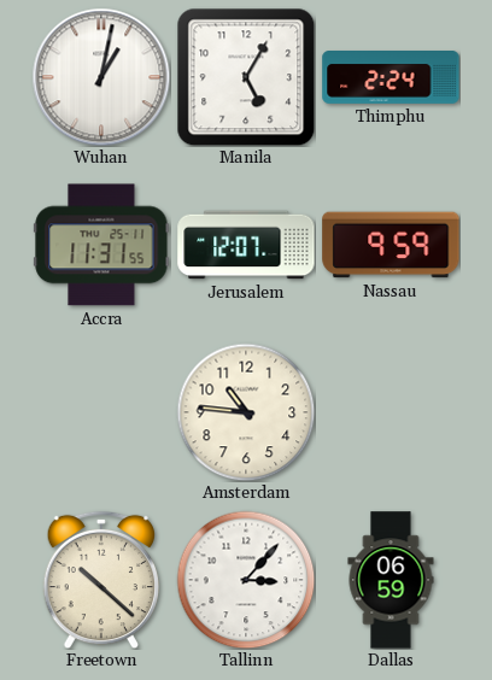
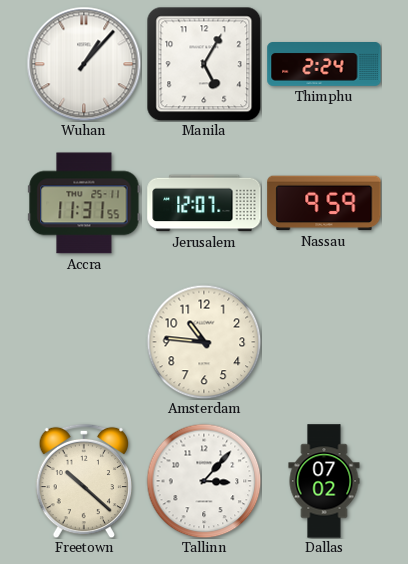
Wuhan: 1:02 -> 1:07
Dallas: 06:59 -> 07:02
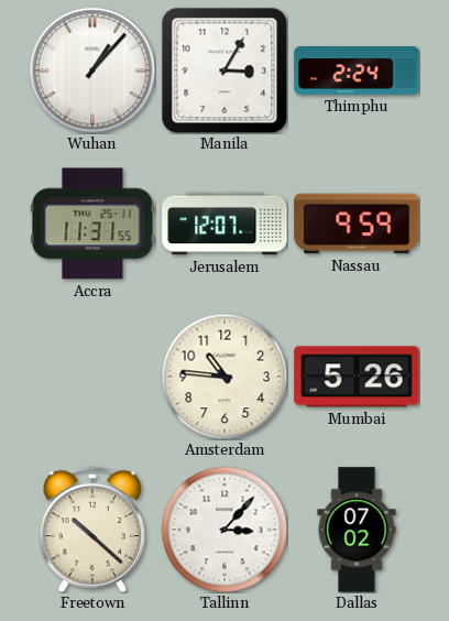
Manila: 5:05 -> 3:05
Mumbai: none -> 5:26
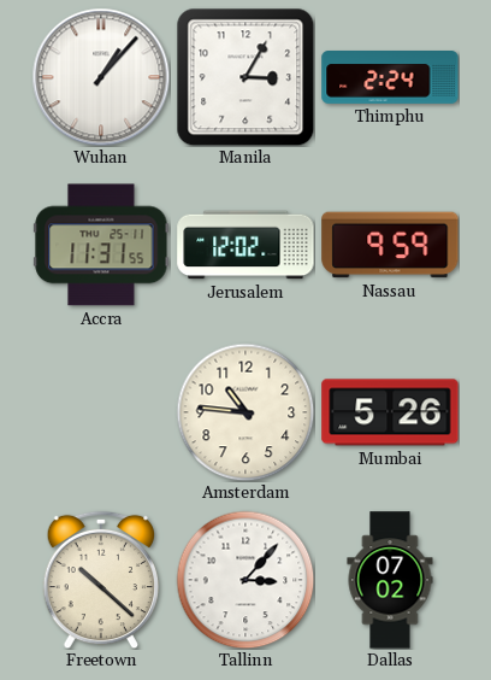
Jerusalem: 12:07 -> 12:02
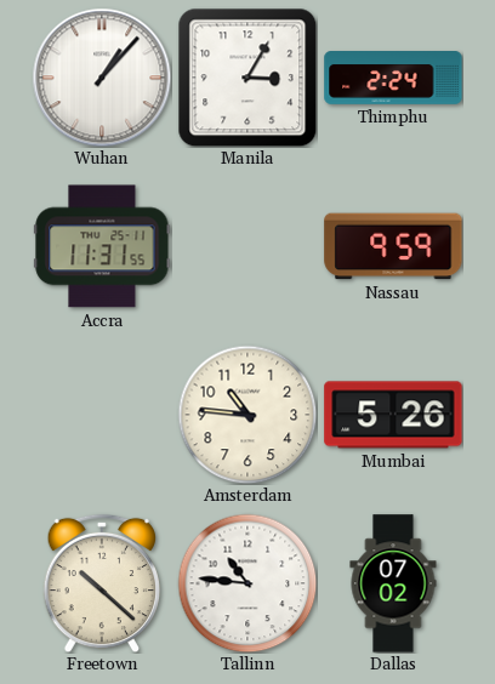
Jerusalem: 12:02 -> none
Tallinn: 3:07 -> 10:46
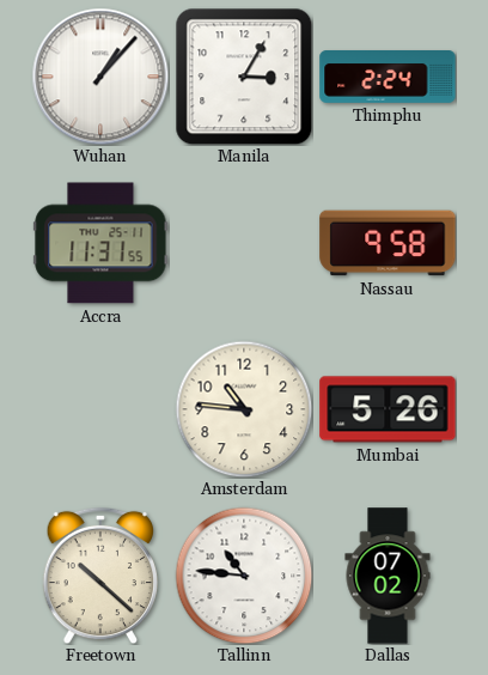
Nassau: 9:59 -> 9:58
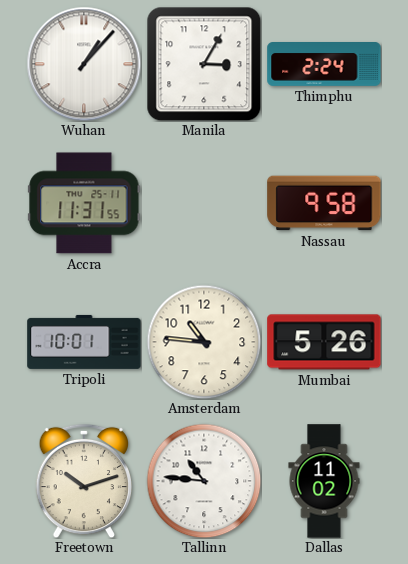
Tripoli: none -> 10:01
Freetown: 10:22 -> 10:12
Dallas: 07:02 -> 11:02
